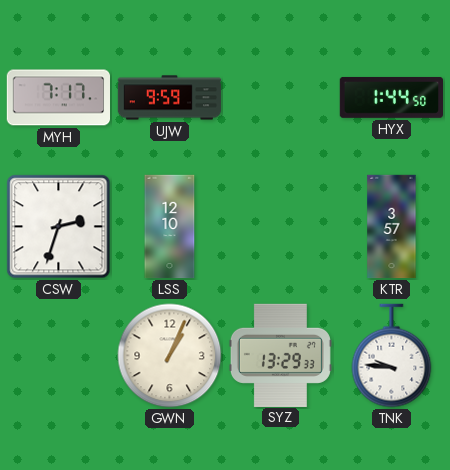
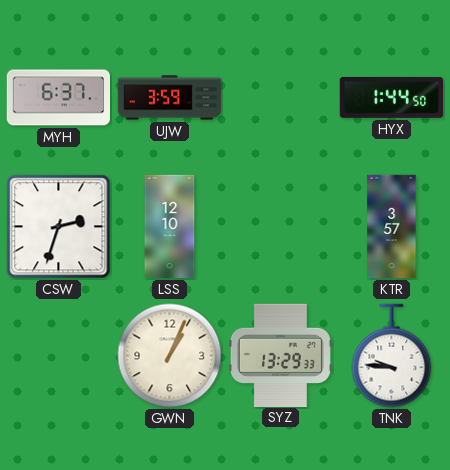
MYH: 7:17 -> 6:37
UJW: 9:59 -> 3:59
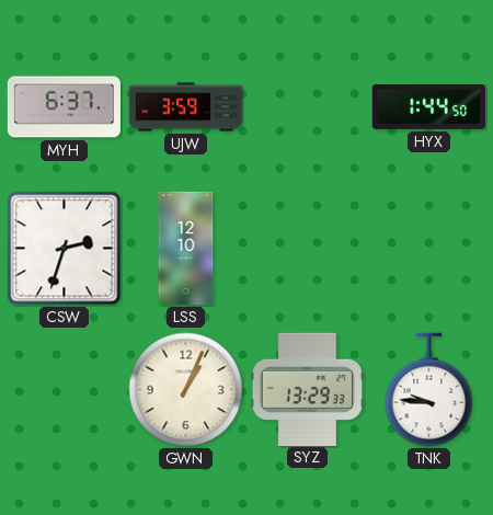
KTR: 3:57 -> none
